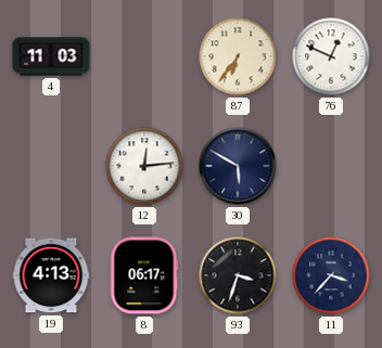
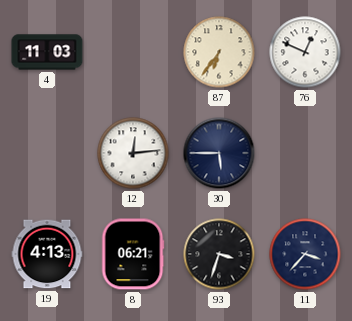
30: 5:50 -> 5:45
8: 06:17 -> 06:21
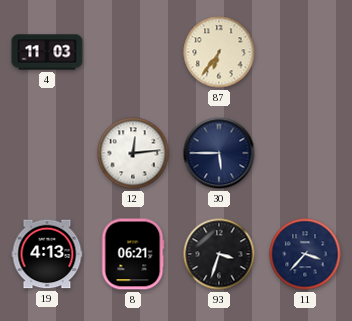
76: 12:49 -> none
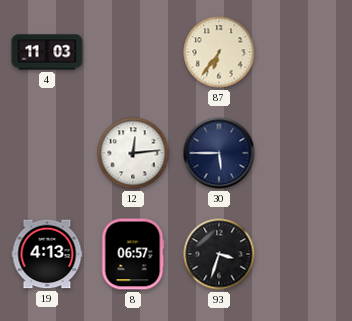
8: 06:21 -> 06:57
11: 3:37 -> none
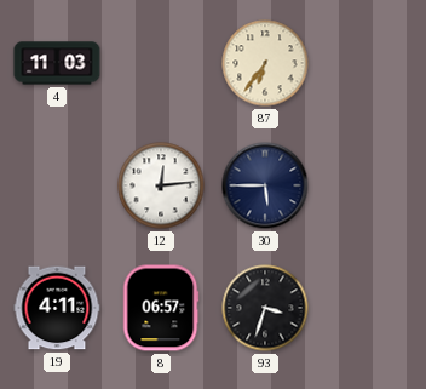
19: 4:13 -> 4:11
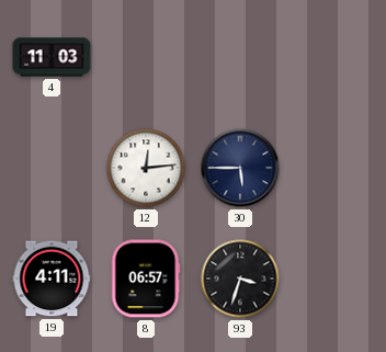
87: 6:36 -> none
